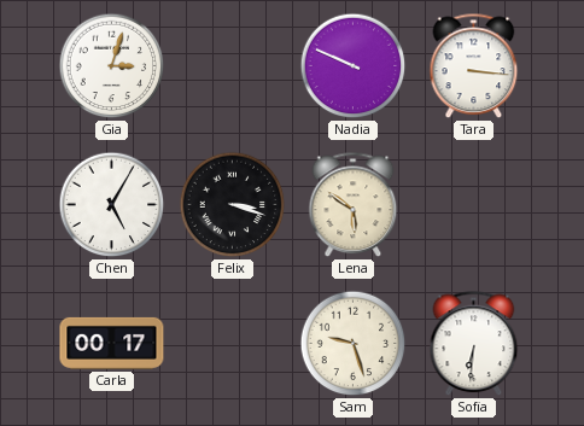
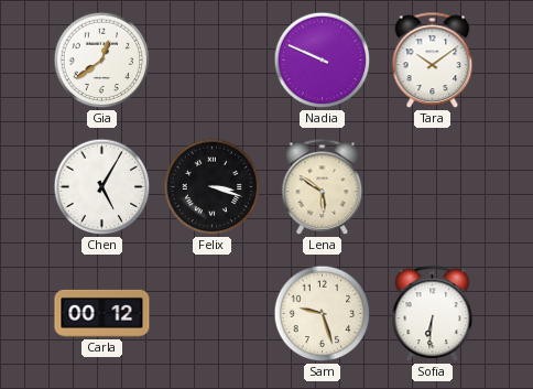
Gia: 3:03 -> 12:39
Tara: 3:16 -> 10:09
Carla: 00:17 -> 00:12
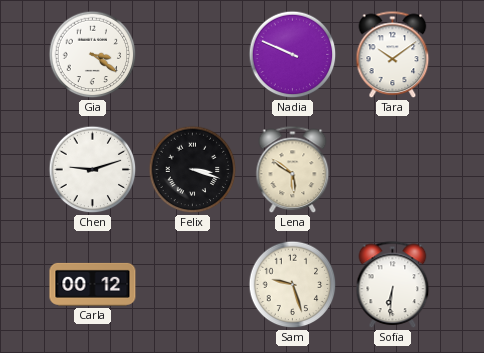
Gia: 12:39 -> 3:21
Chen: 5:05 -> 9:12
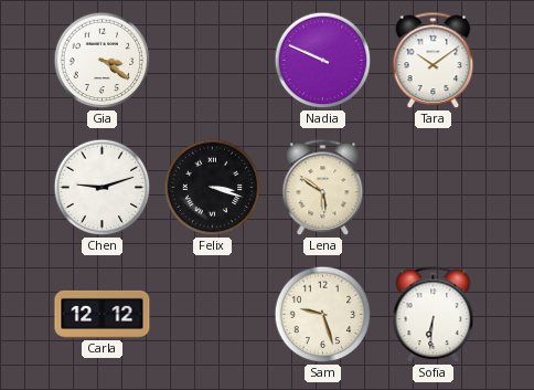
Carla: 00:12 -> 12:12
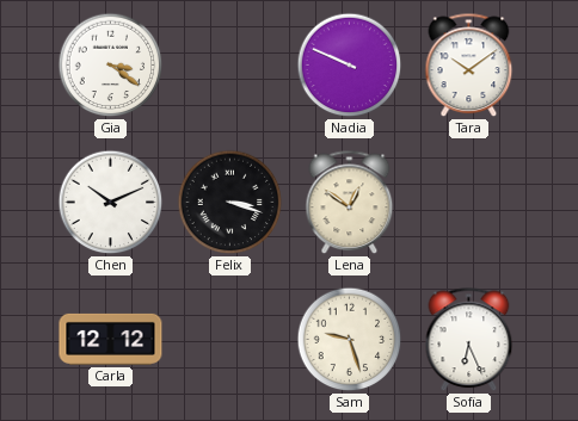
Chen: 9:12 -> 10:11
Lena: 5:51 -> 12:51
Sofia: 6:31 -> 6:26
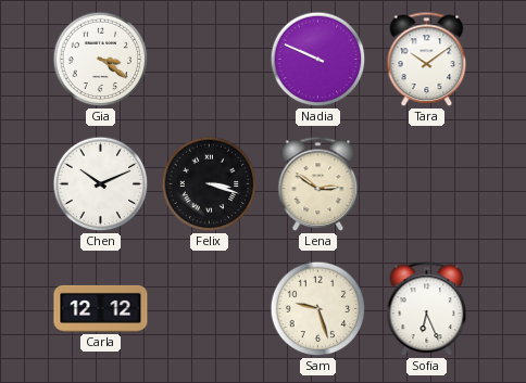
Lena: 12:51 -> 2:51
